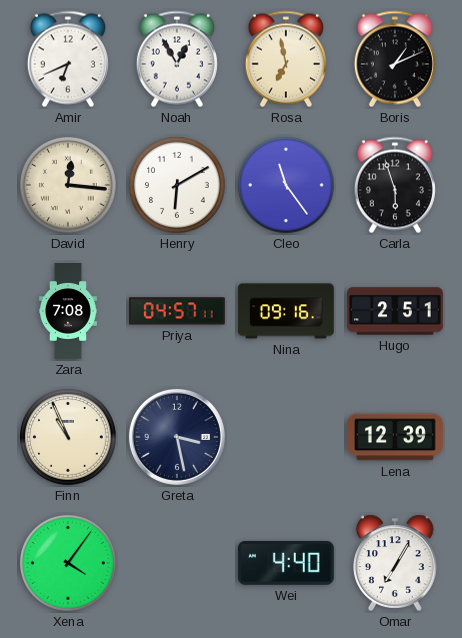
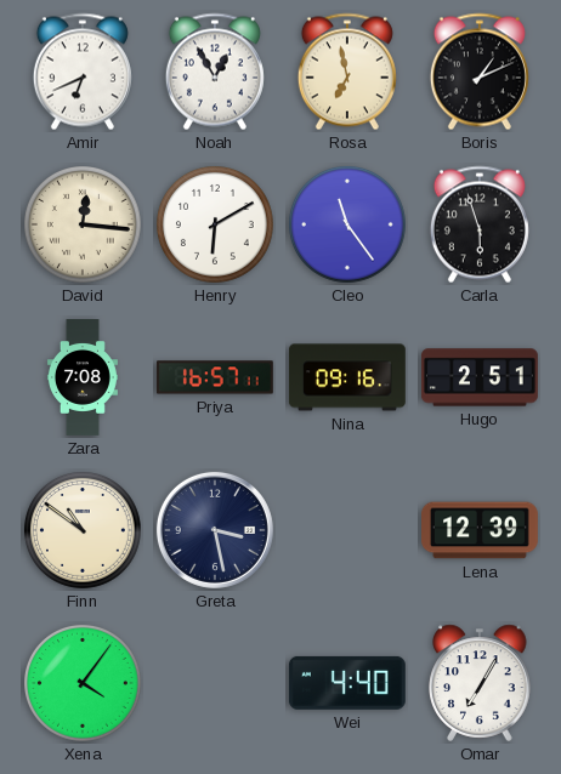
Priya: 04:57 -> 16:57
Finn: 10:56 -> 10:51
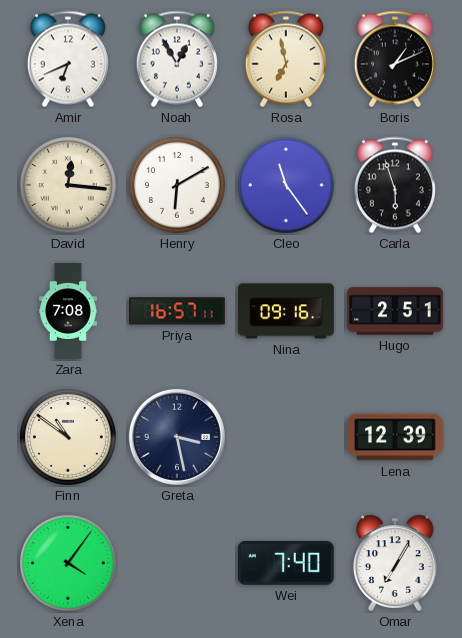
Wei: 4:40 -> 7:40
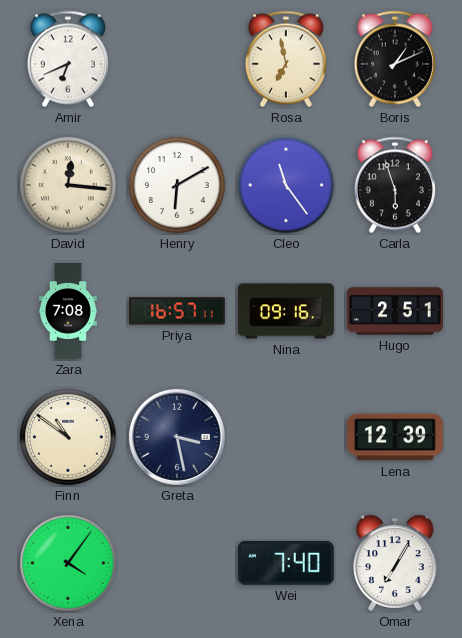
Noah: 12:55 -> none
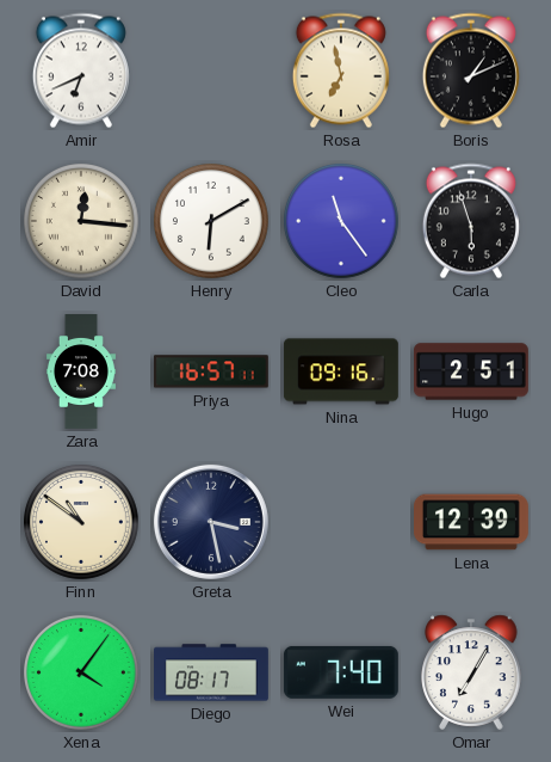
Diego: none -> 08:17
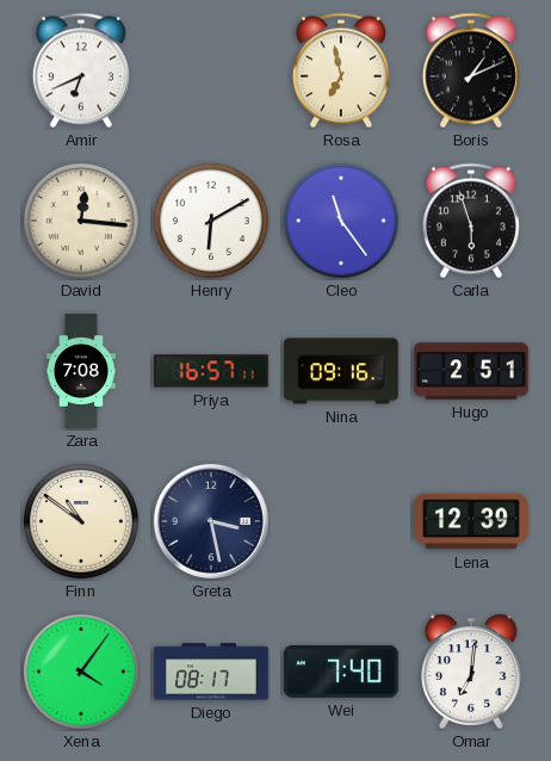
Omar: 7:05 -> 7:01
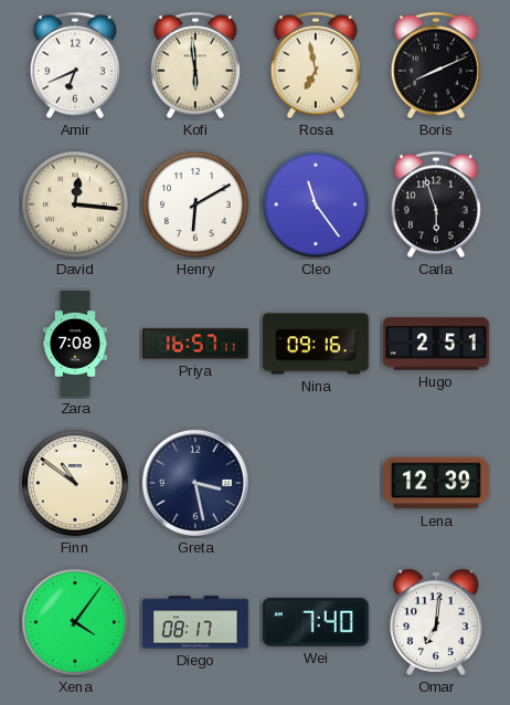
Kofi: none -> 5:59
Boris: 1:11 -> 8:11
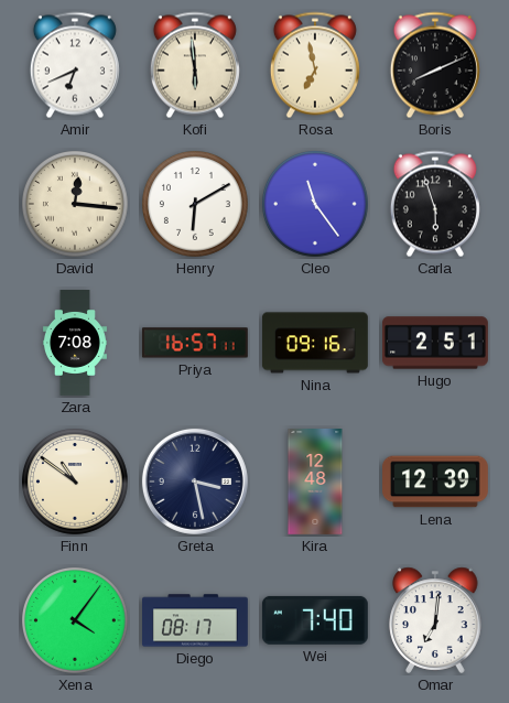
Kira: none -> 12:48
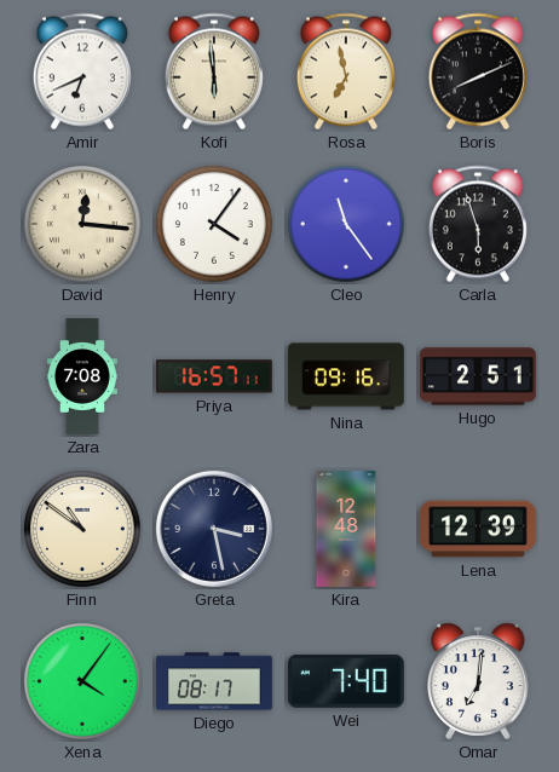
Henry: 6:10 -> 4:06
